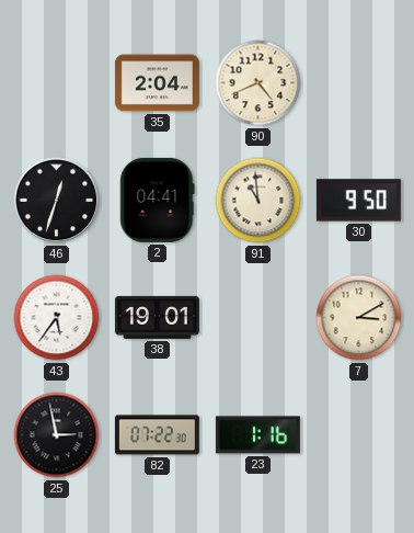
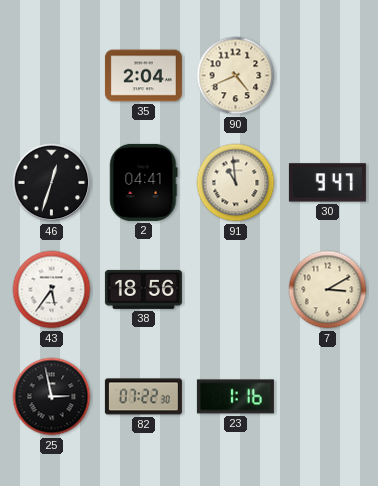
30: 9:50 -> 9:47
38: 19:01 -> 18:56
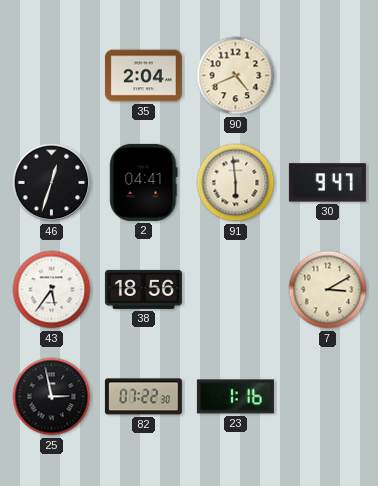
91: 10:59 -> 5:59
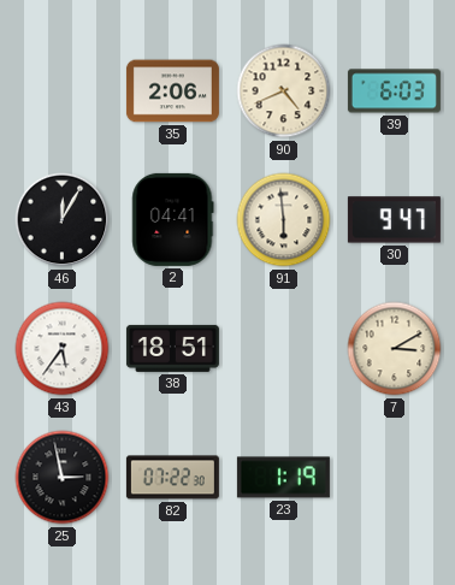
35: 2:04 -> 2:06
39: none -> 6:03
46: 12:33 -> 12:05
38: 18:56 -> 18:51
23: 1:16 -> 1:19
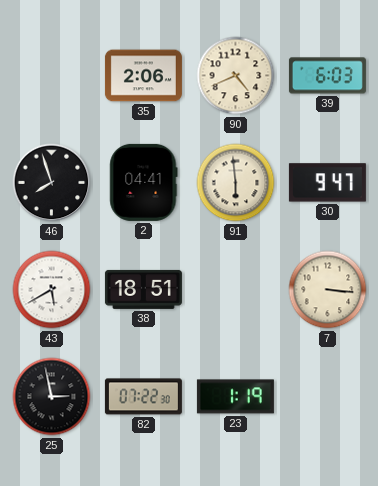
46: 12:05 -> 7:57
43: 5:36 -> 5:40
7: 3:10 -> 3:16
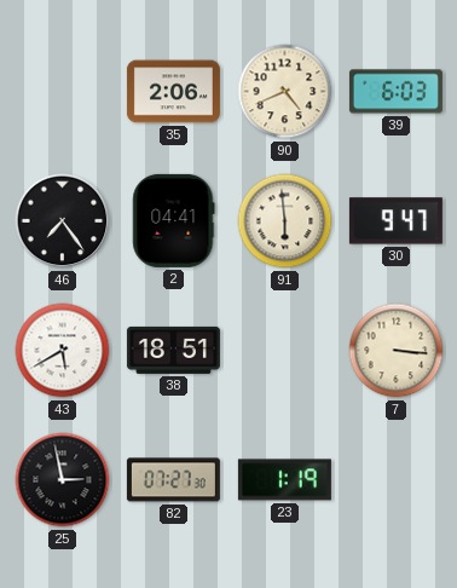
46: 7:57 -> 7:24
82: 07:22 -> 07:27
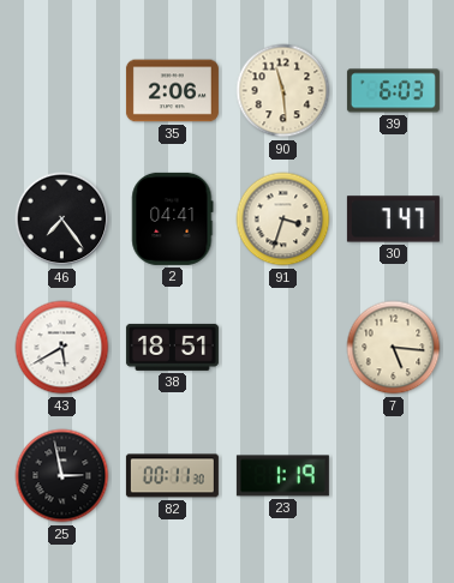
90: 4:41 -> 11:29
91: 5:59 -> 3:33
30: 9:47 -> 7:47
7: 3:16 -> 5:16
82: 07:27 -> 00:11
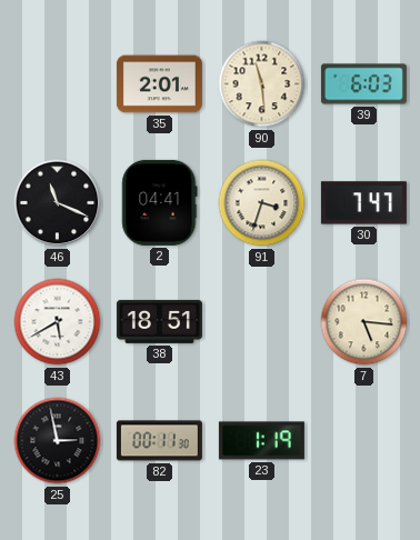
35: 2:06 -> 2:01
46: 7:24 -> 11:19
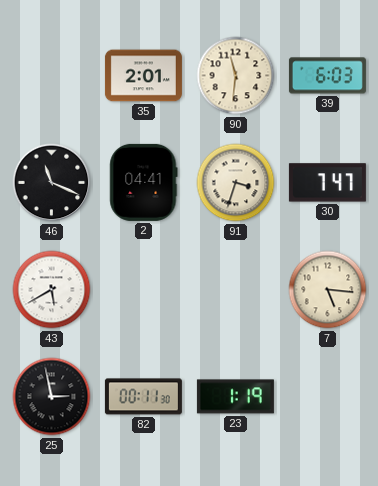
90: 11:29 -> 11:31
38: 18:51 -> none
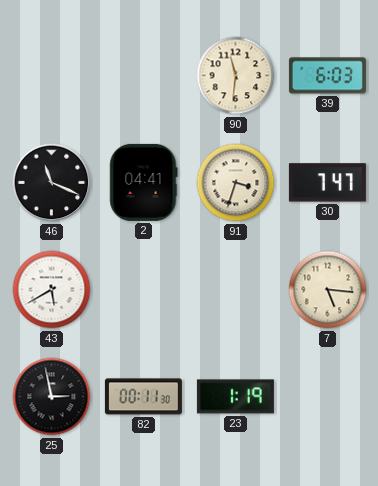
35: 2:01 -> none
